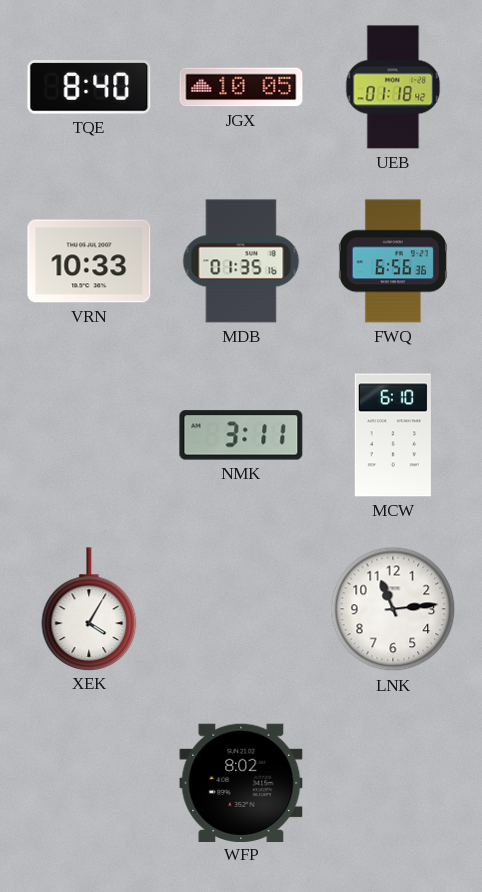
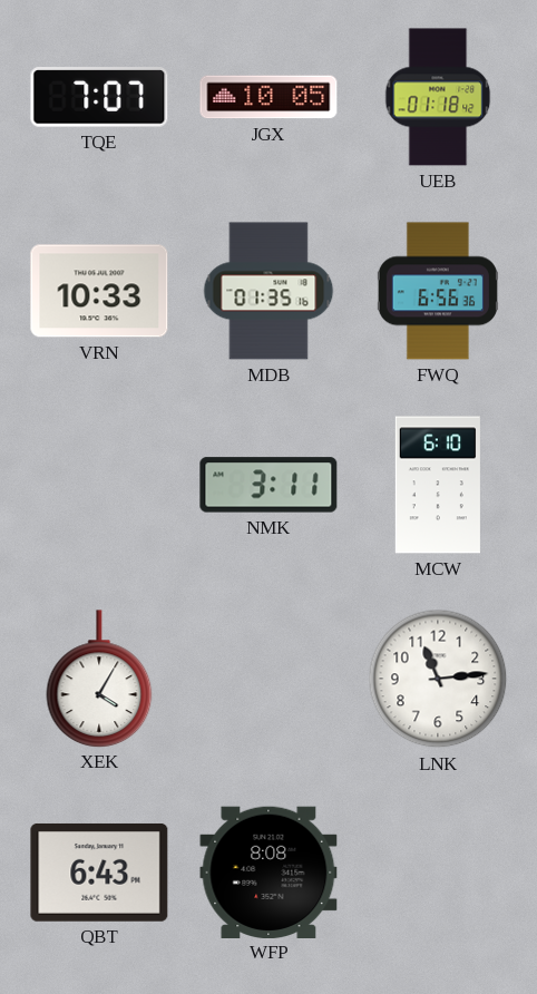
TQE: 8:40 -> 7:07
QBT: none -> 6:43
WFP: 8:02 -> 8:08
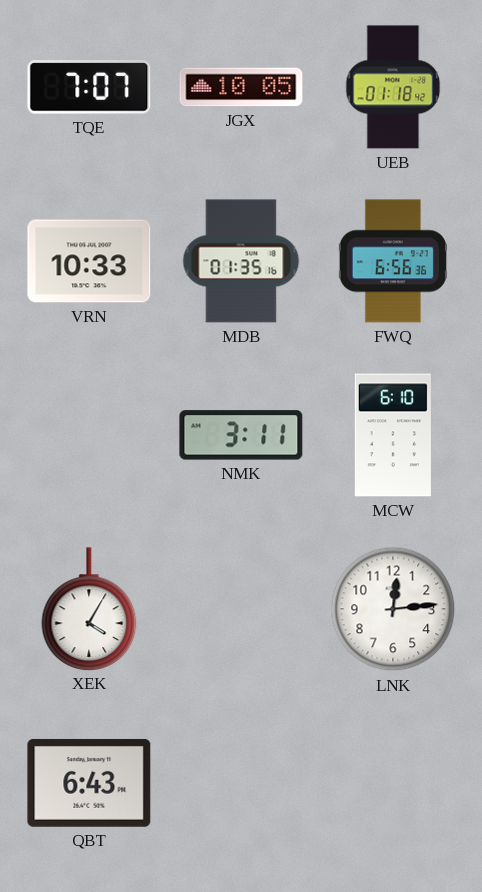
LNK: 11:14 -> 12:14
WFP: 8:08 -> none
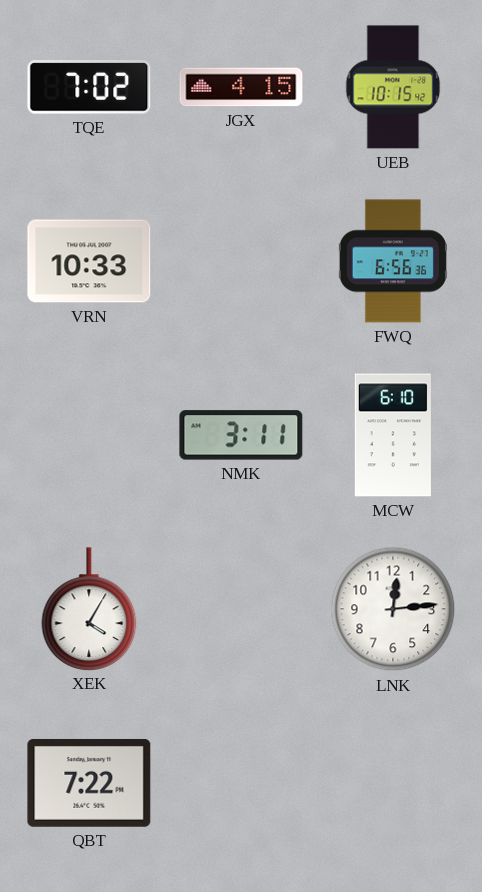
TQE: 7:07 -> 7:02
JGX: 10:05 -> 4:15
UEB: 01:18 -> 10:15
MDB: 01:35 -> none
QBT: 6:43 -> 7:22
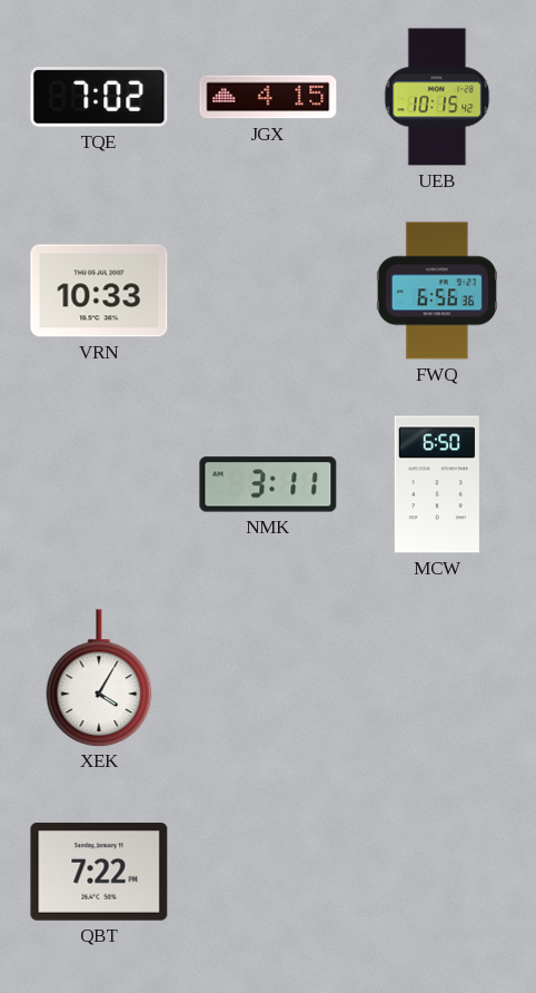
MCW: 6:10 -> 6:50
LNK: 12:14 -> none
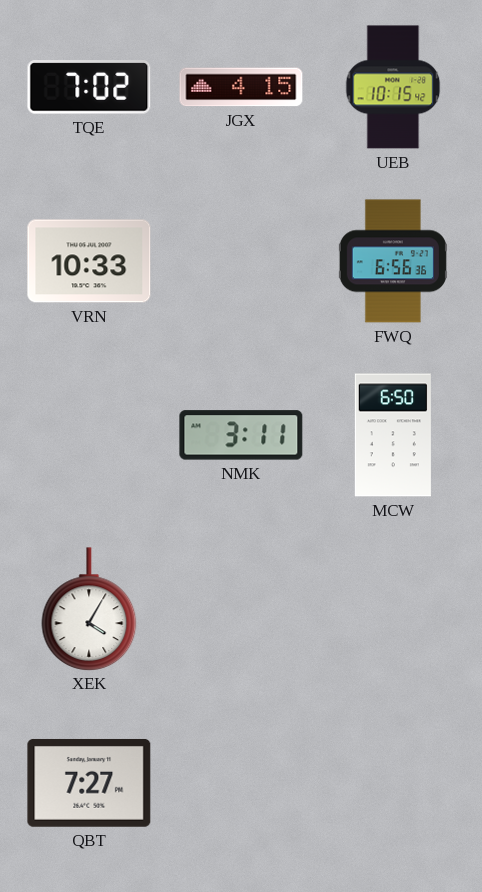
QBT: 7:22 -> 7:27
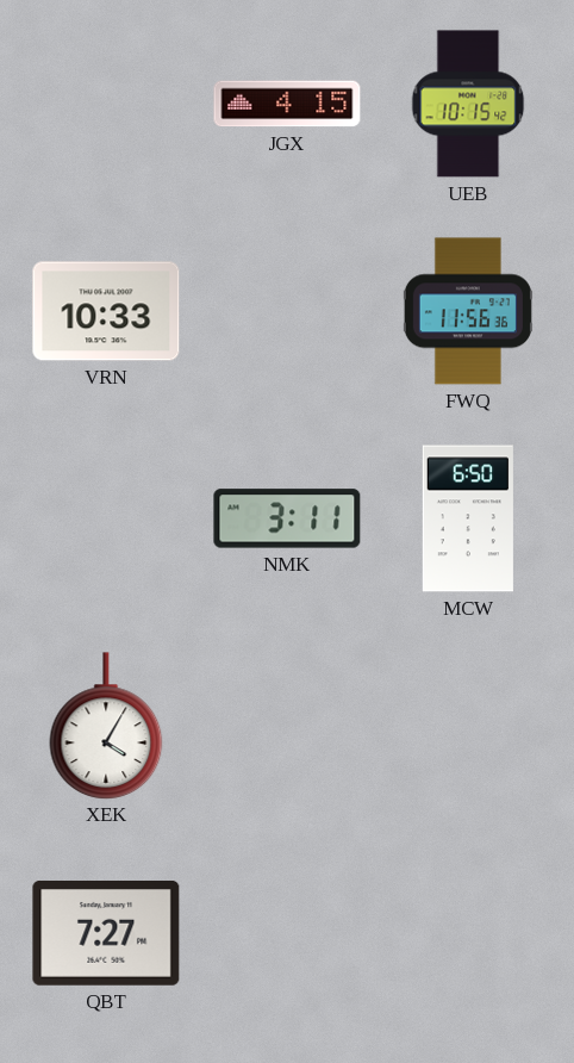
TQE: 7:02 -> none
FWQ: 6:56 -> 11:56
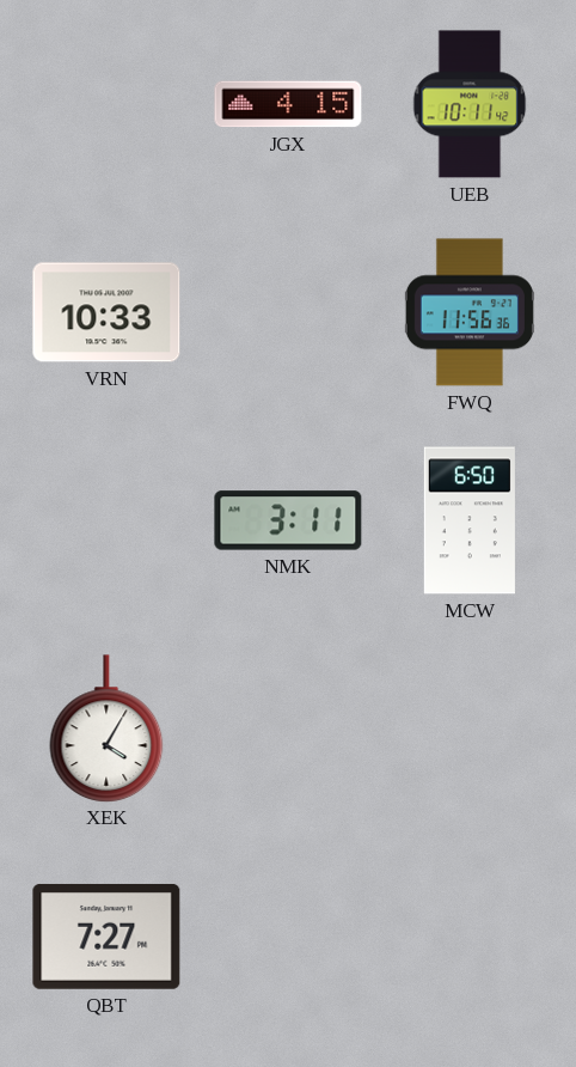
UEB: 10:15 -> 10:11
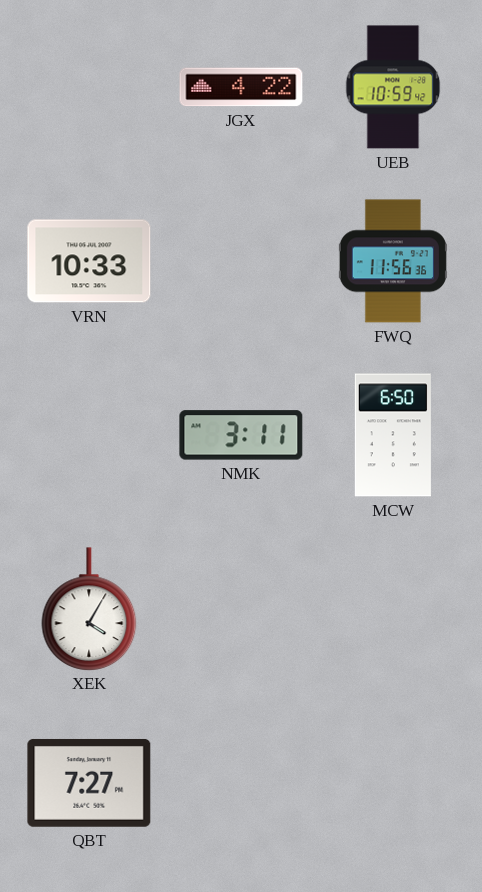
JGX: 4:15 -> 4:22
UEB: 10:11 -> 10:59
